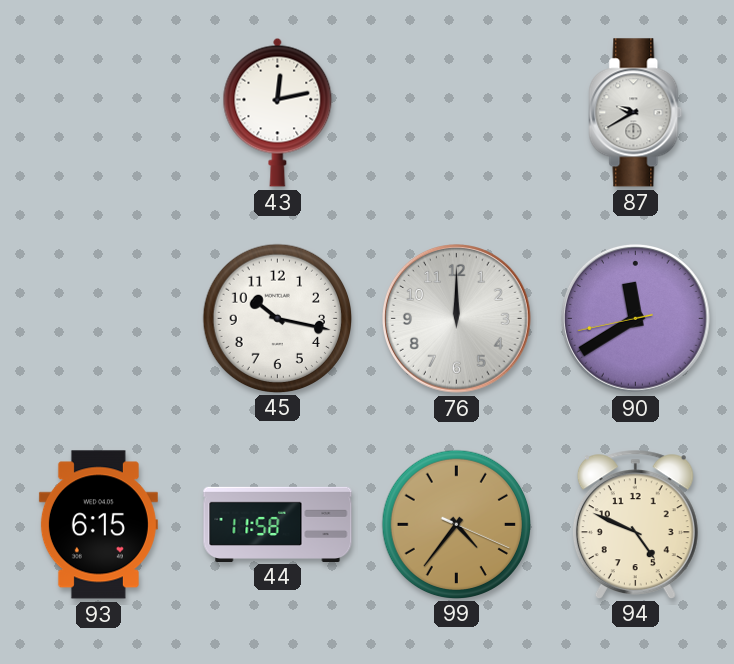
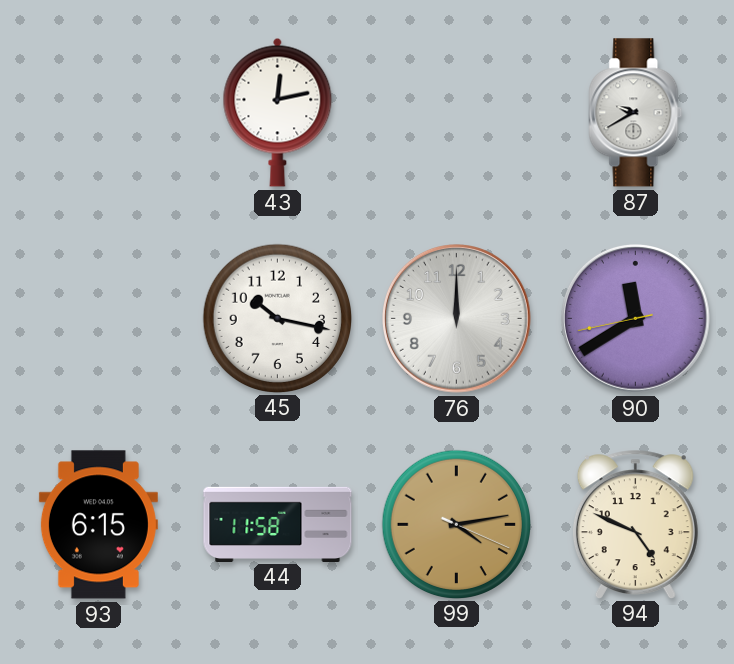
99: 4:36 -> 4:13
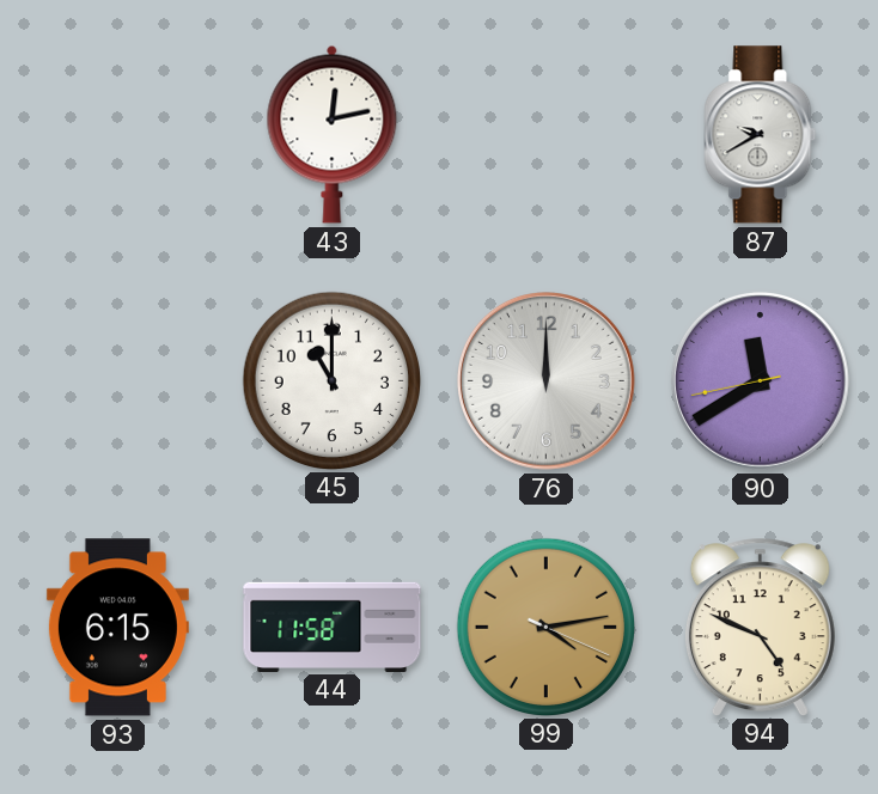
45: 10:17 -> 11:00
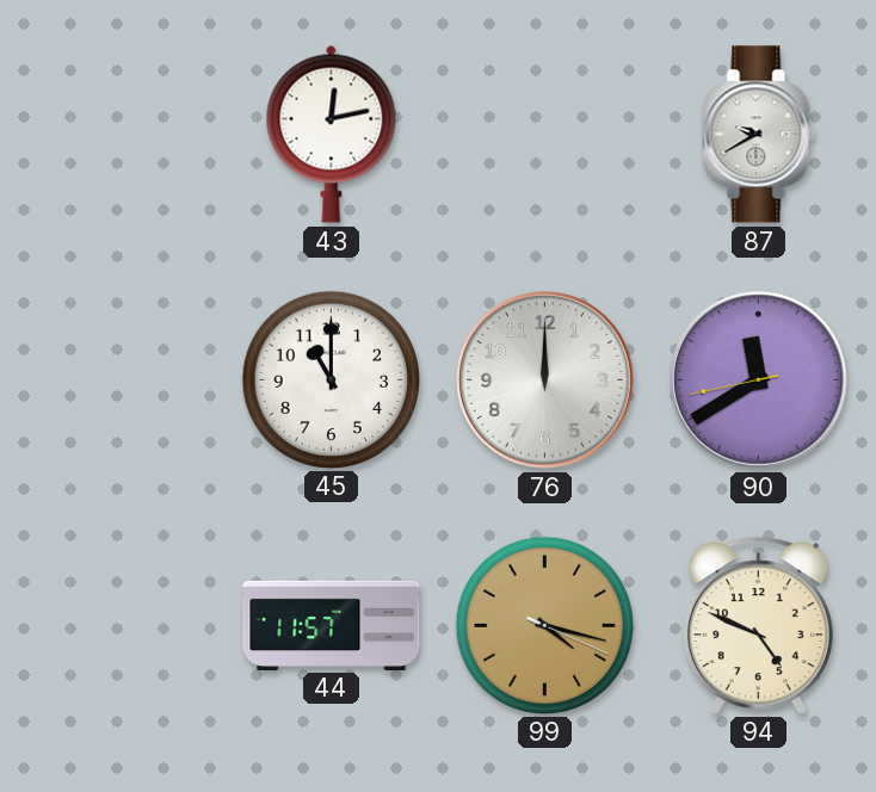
93: 6:15 -> none
44: 11:58 -> 11:57
99: 4:13 -> 4:17
